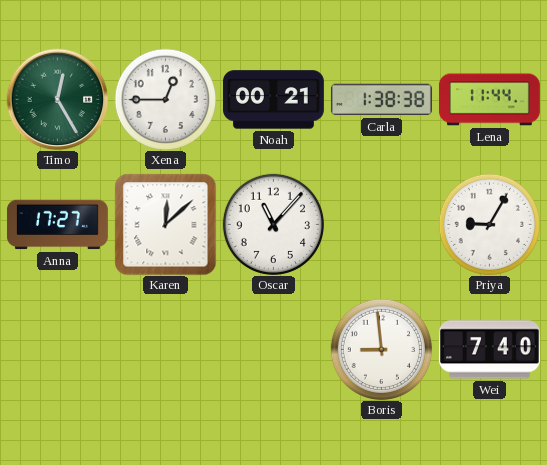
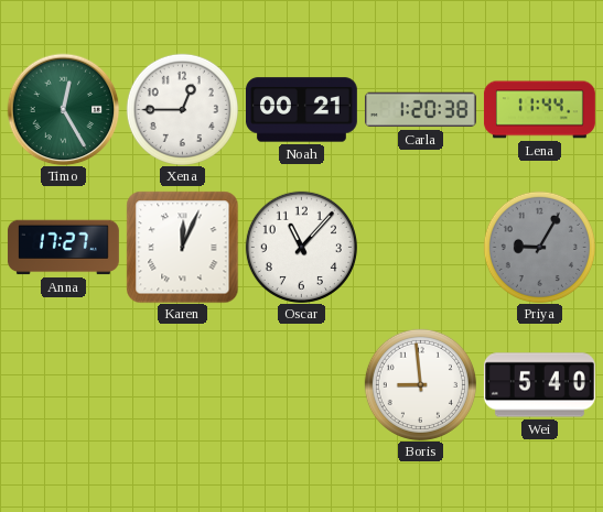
Carla: 1:38 -> 1:20
Karen: 12:08 -> 12:04
Priya dial: white -> grey
Wei: 7:40 -> 5:40
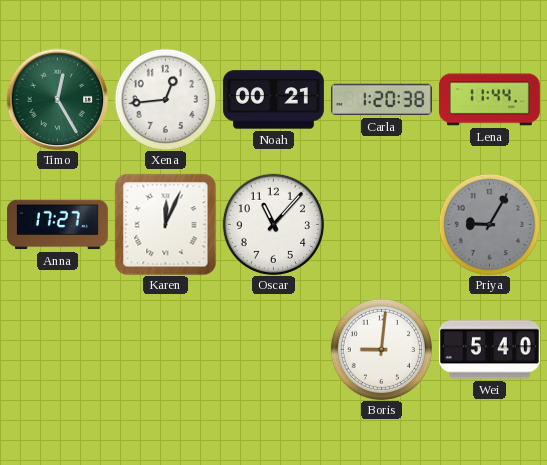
Xena: 12:45 -> 12:44
Boris: 8:59 -> 9:01
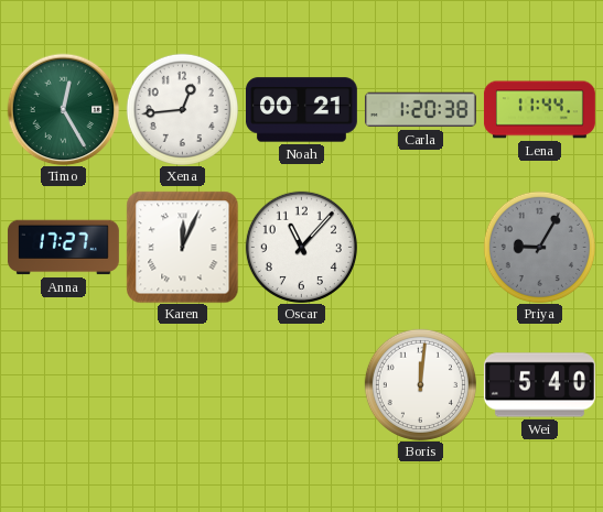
Boris: 9:01 -> 12:01
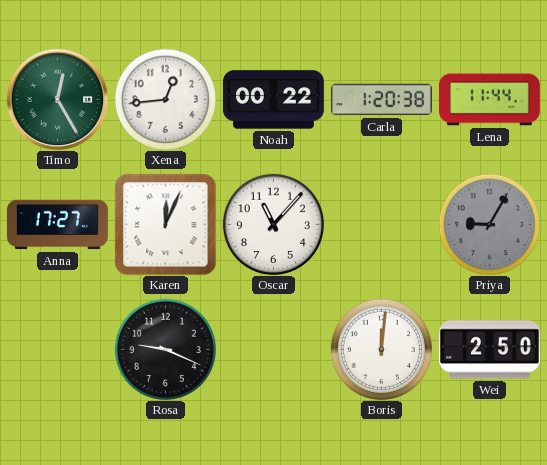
Noah: 00:21 -> 00:22
Rosa: none -> 9:19
Wei: 5:40 -> 2:50
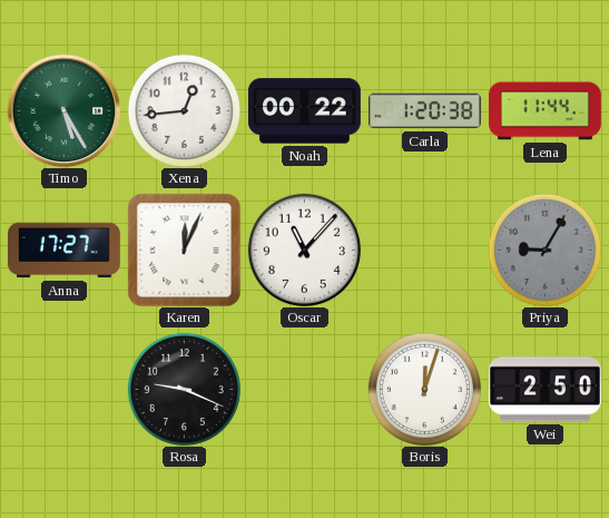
Timo: 12:25 -> 5:25
Boris: 12:01 -> 12:03
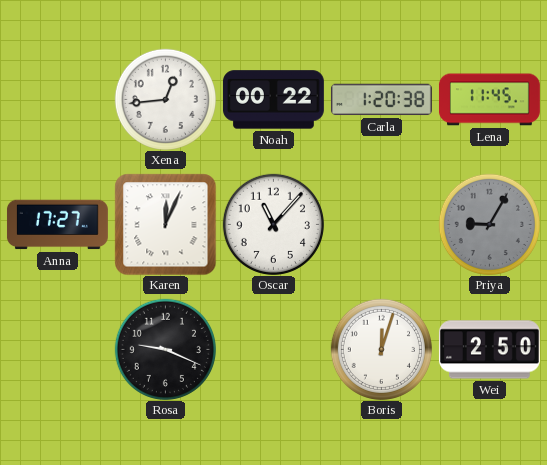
Timo: 5:25 -> none
Lena: 11:44 -> 11:45
